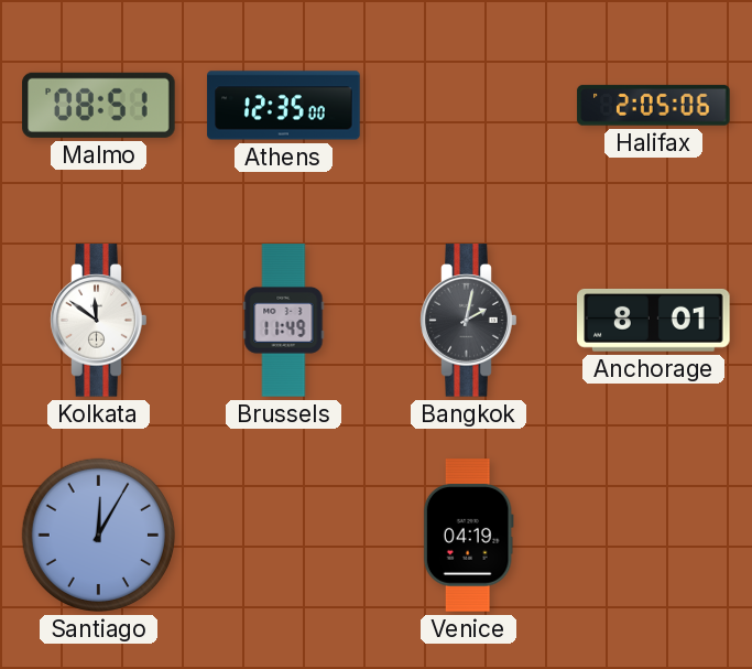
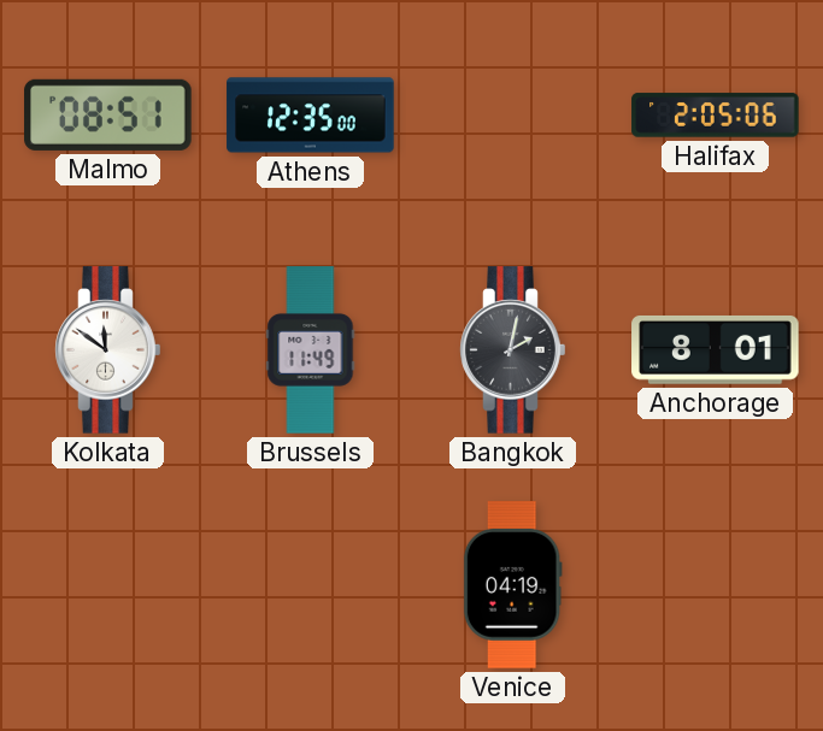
Santiago: 12:05 -> none
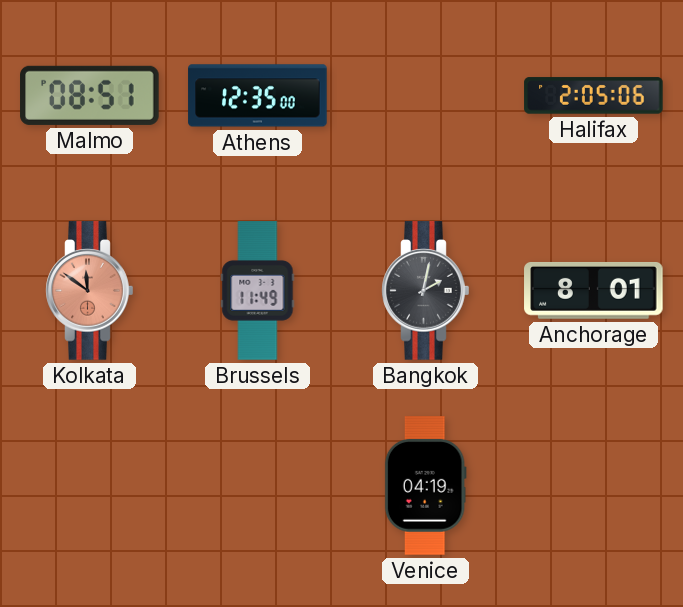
Kolkata dial: white -> salmon
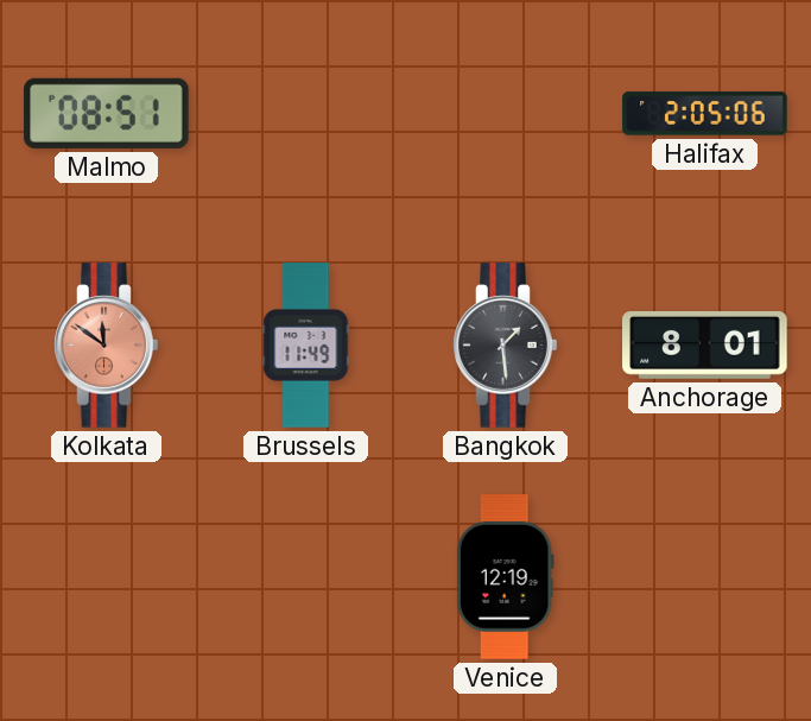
Athens: 12:35 -> none
Bangkok: 2:02 -> 1:29
Venice: 04:19 -> 12:19
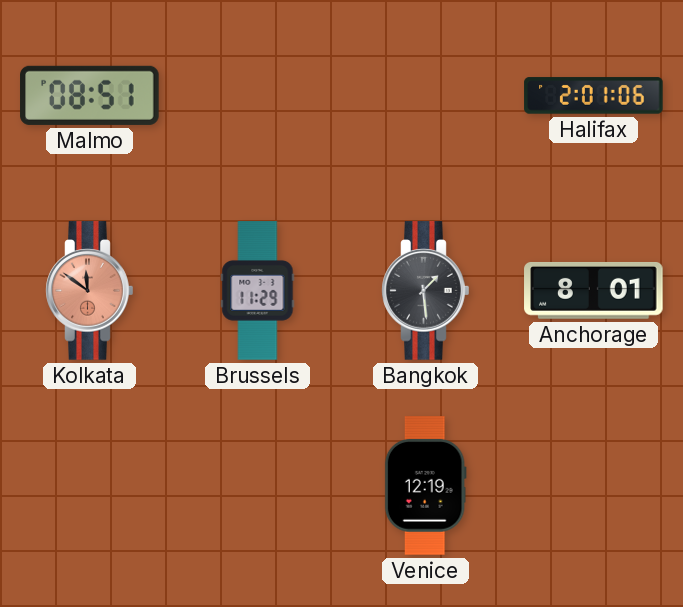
Halifax: 2:05 -> 2:01
Brussels: 11:49 -> 11:29
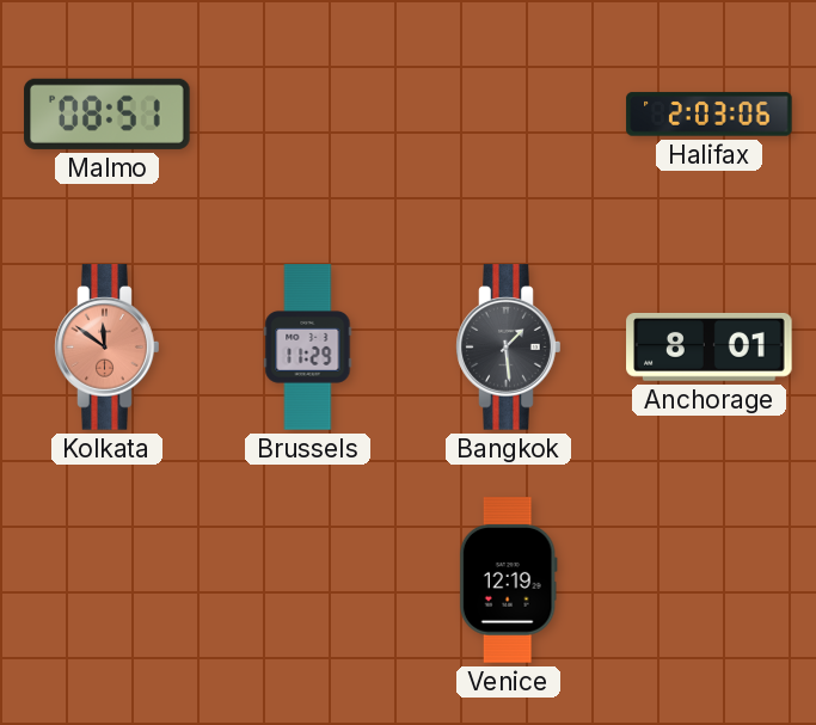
Halifax: 2:01 -> 2:03
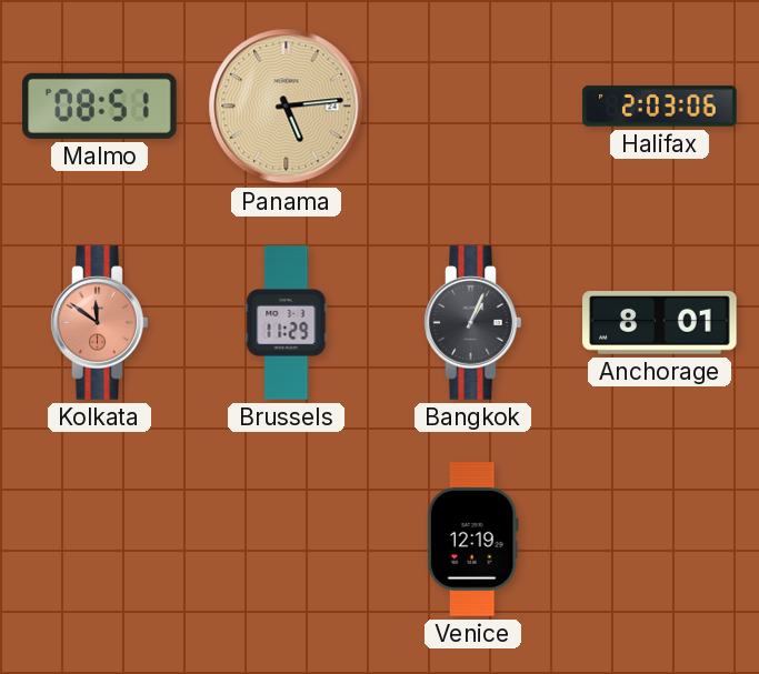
Panama: none -> 5:14
Bangkok: 1:29 -> 1:04
